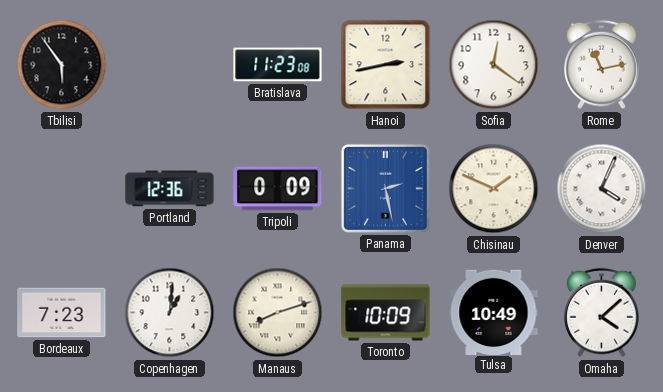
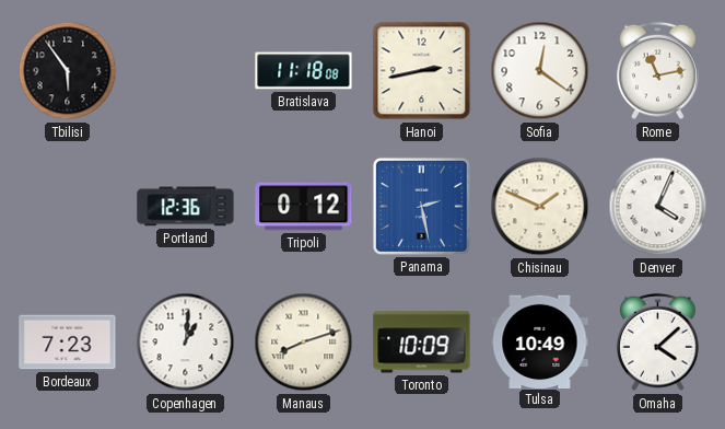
Bratislava: 11:23 -> 11:18
Tripoli: 0:09 -> 0:12
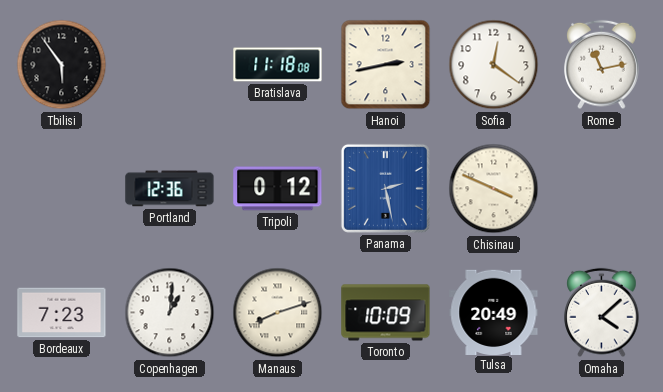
Chisinau: 1:49 -> 3:49
Denver: 4:04 -> none
Tulsa: 10:49 -> 20:49
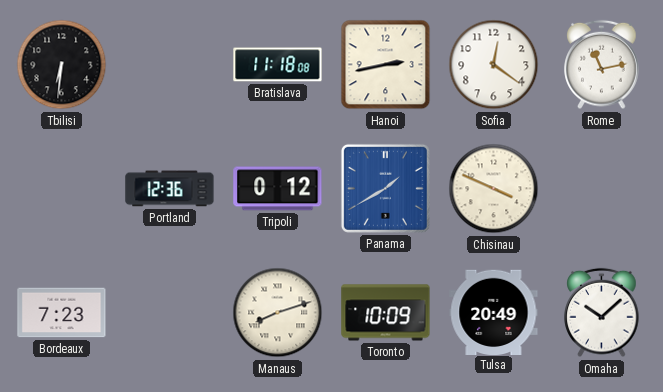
Tbilisi: 5:54 -> 6:31
Panama: 2:28 -> 1:40
Copenhagen: 1:01 -> none
Omaha: 4:08 -> 10:08
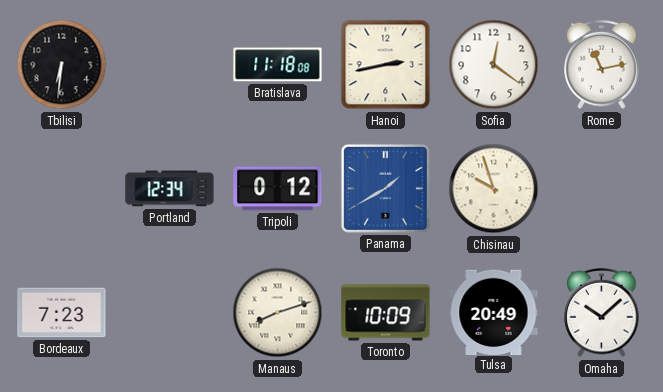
Portland: 12:36 -> 12:34
Chisinau: 3:49 -> 9:57
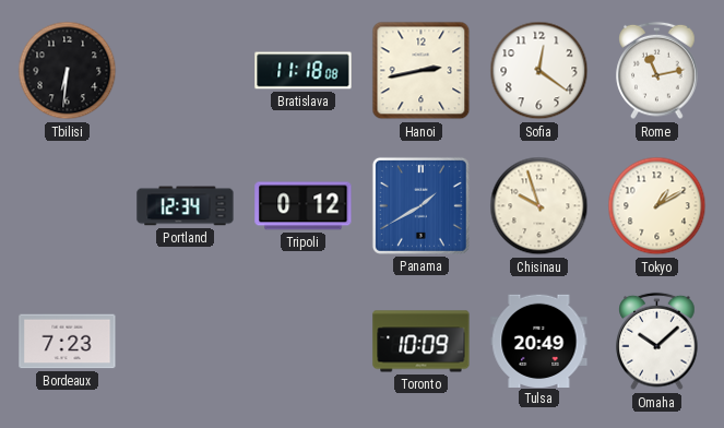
Tokyo: none -> 1:10
Manaus: 8:12 -> none
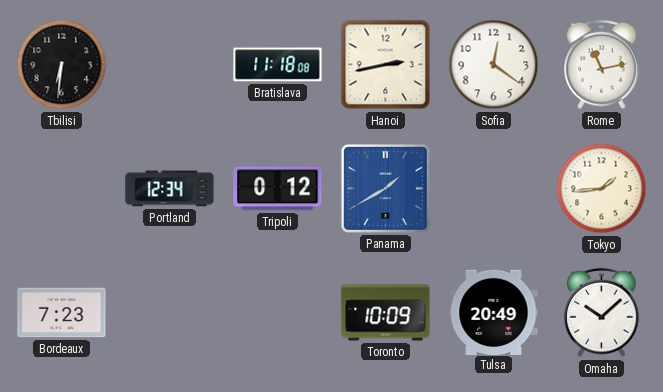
Chisinau: 9:57 -> none
Tokyo: 1:10 -> 1:44
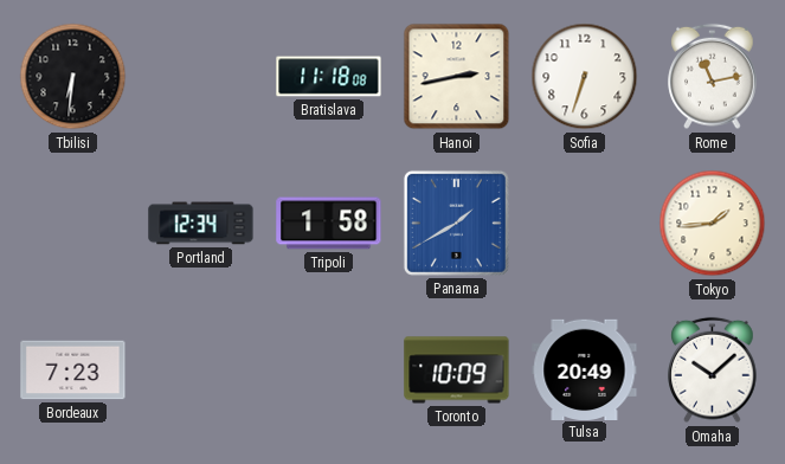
Sofia: 12:21 -> 6:33
Tripoli: 0:12 -> 1:58
